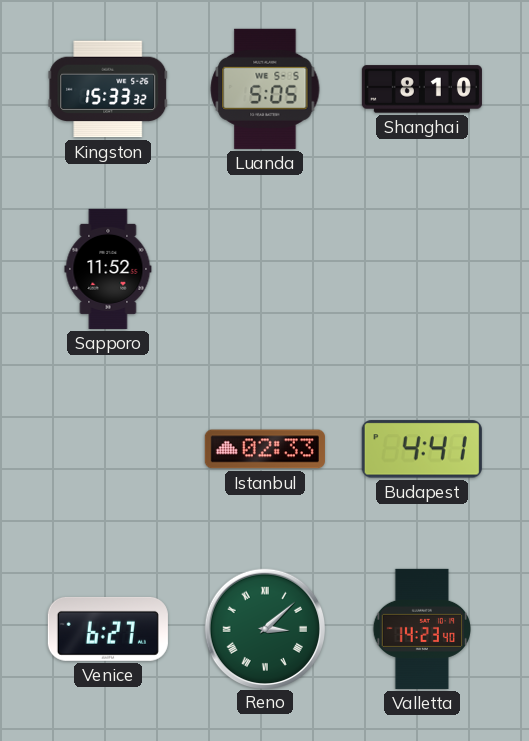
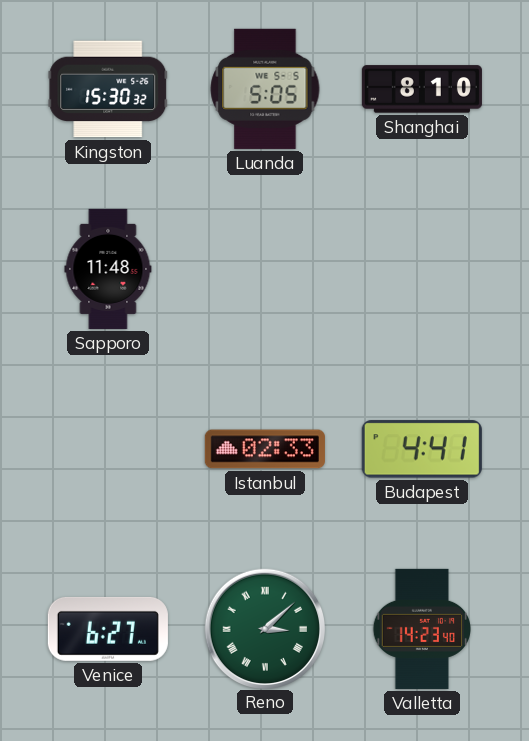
Kingston: 15:33 -> 15:30
Sapporo: 11:52 -> 11:48
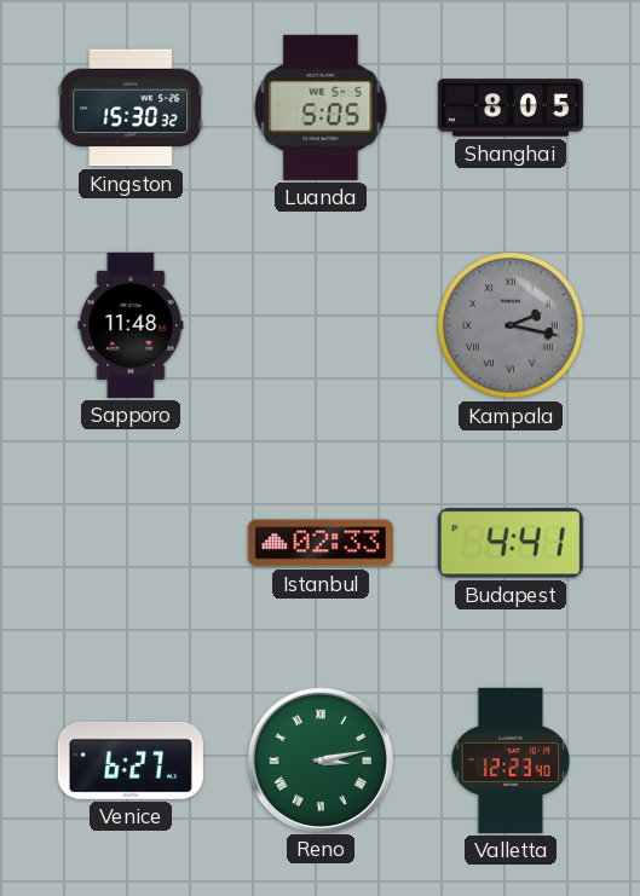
Shanghai: 8:10 -> 8:05
Kampala: none -> 2:17
Reno: 3:08 -> 3:13
Valletta: 14:23 -> 12:23
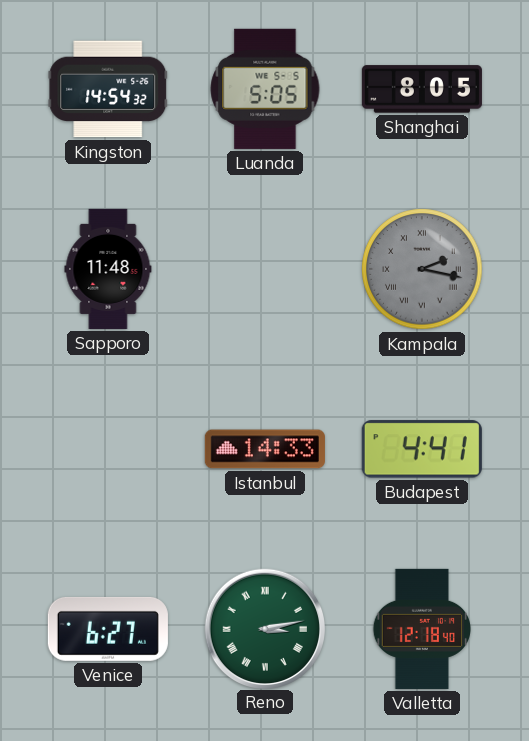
Kingston: 15:30 -> 14:54
Istanbul: 02:33 -> 14:33
Valletta: 12:23 -> 12:18
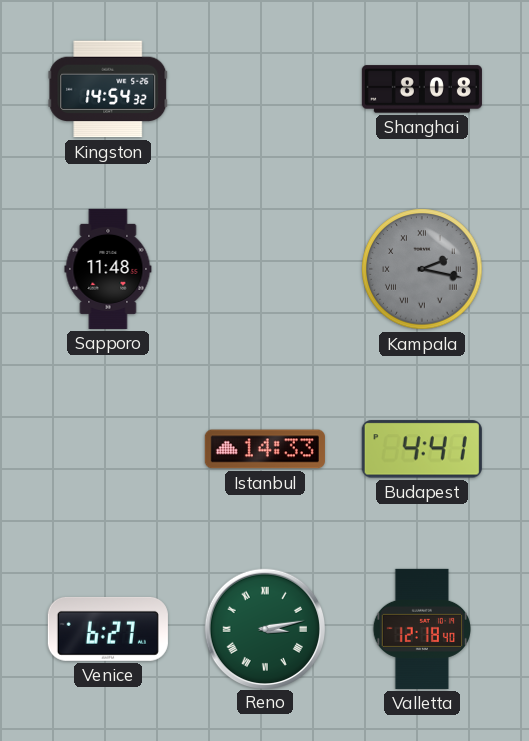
Luanda: 5:05 -> none
Shanghai: 8:05 -> 8:08
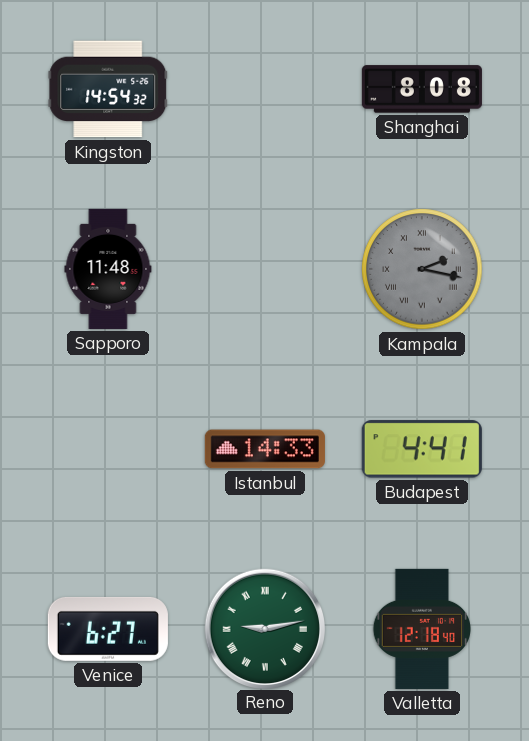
Reno: 3:13 -> 9:13
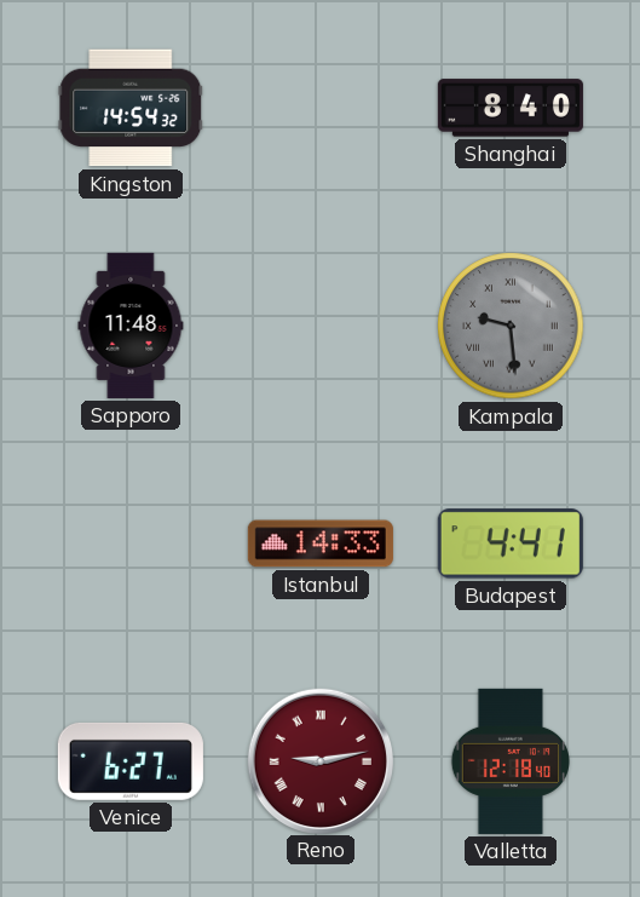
Shanghai: 8:08 -> 8:40
Kampala: 2:17 -> 9:29
Reno dial: green -> burgundy
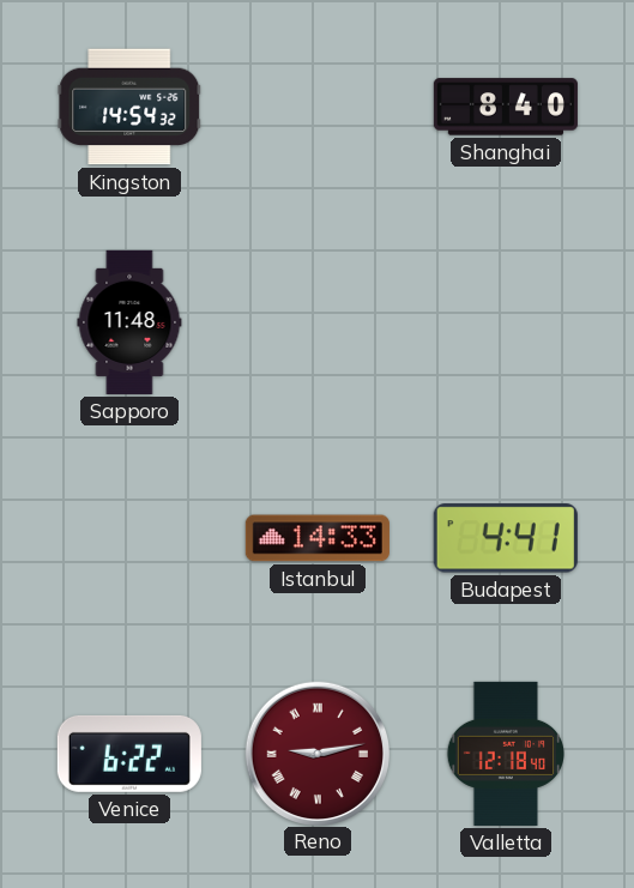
Kampala: 9:29 -> none
Venice: 6:27 -> 6:22
